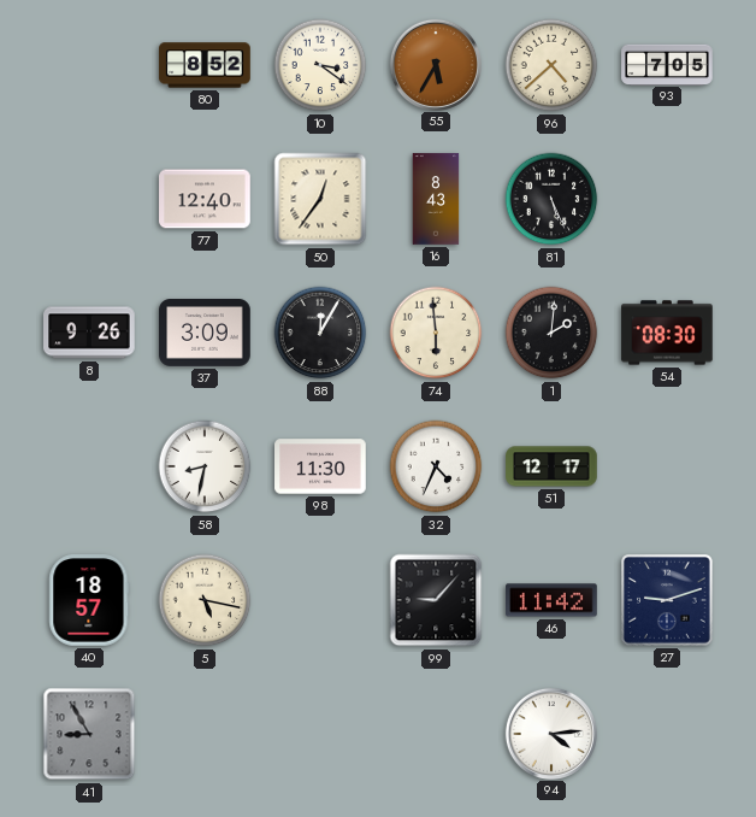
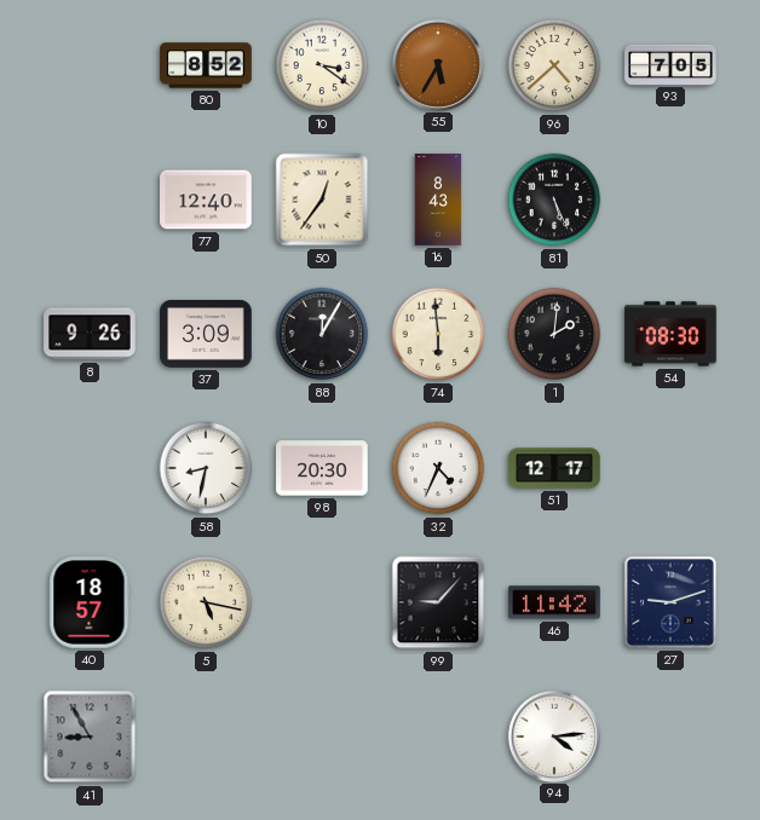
98: 11:30 -> 20:30
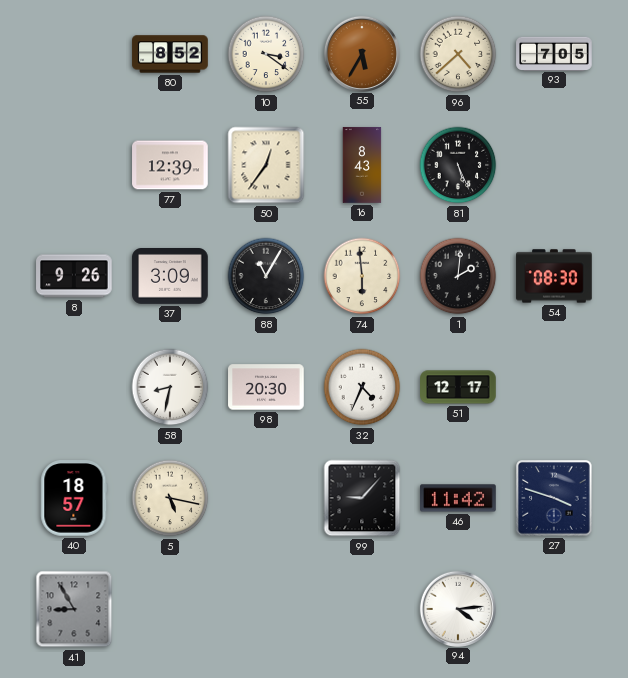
77: 12:40 -> 12:39
88: 12:05 -> 11:05
27: 9:12 -> 3:48
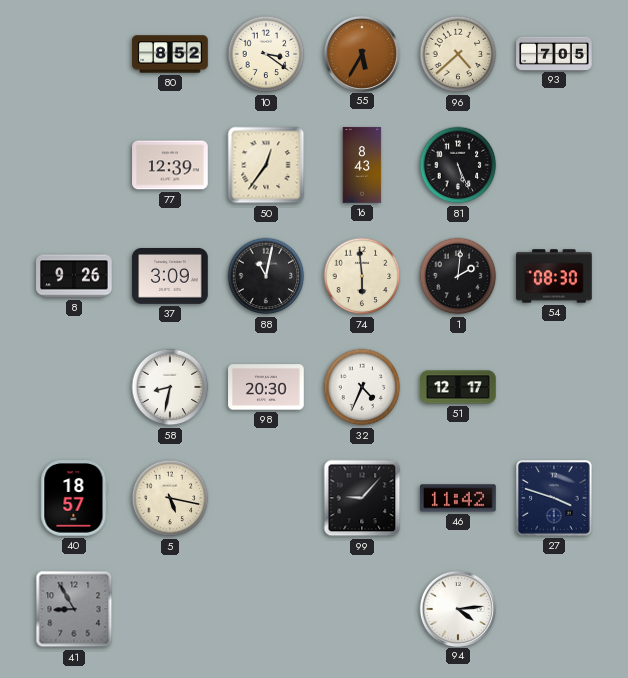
88: 11:05 -> 11:02
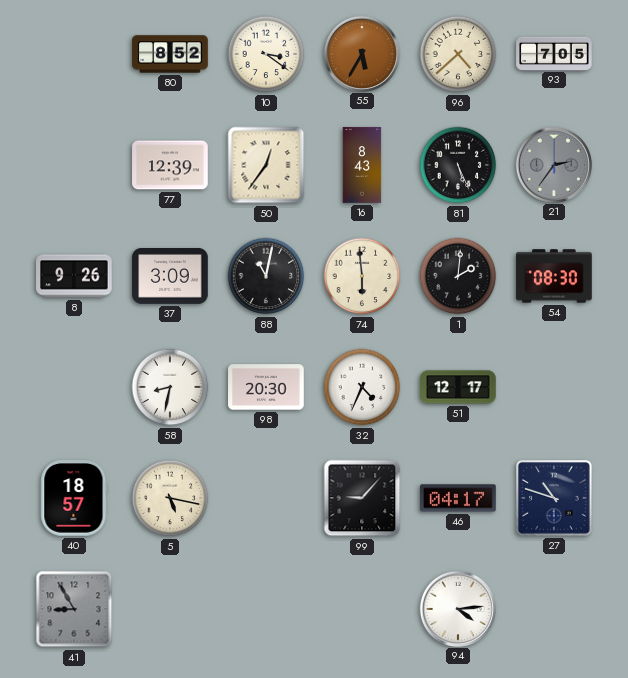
21: none -> 2:36
46: 11:42 -> 04:17
27: 3:48 -> 10:48
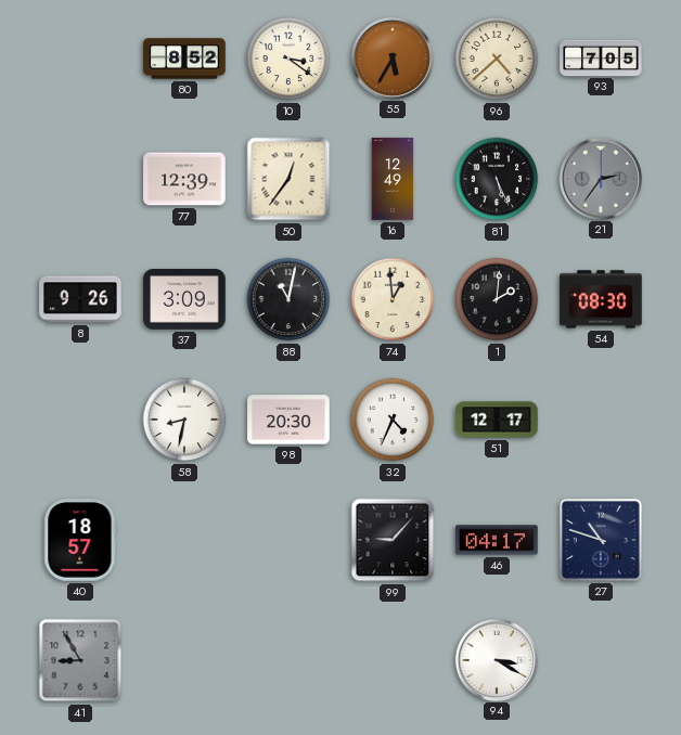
16: 8:43 -> 12:49
74: 5:59 -> 12:59
5: 5:17 -> none
94: 4:14 -> 3:20
